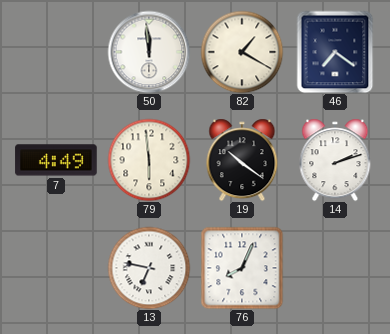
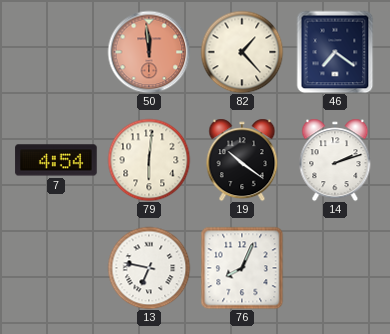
50 dial: white -> salmon
82: 1:20 -> 1:23
7: 4:49 -> 4:54
79: 5:59 -> 6:01
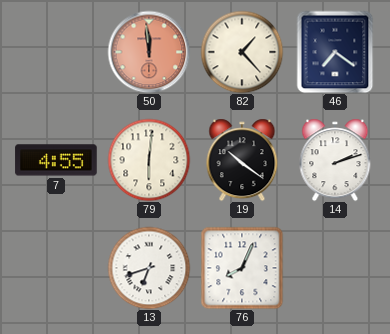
7: 4:54 -> 4:55
13: 6:47 -> 6:42
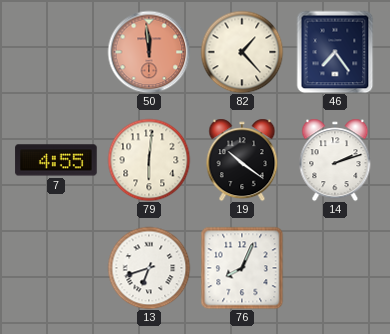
46: 7:21 -> 7:24
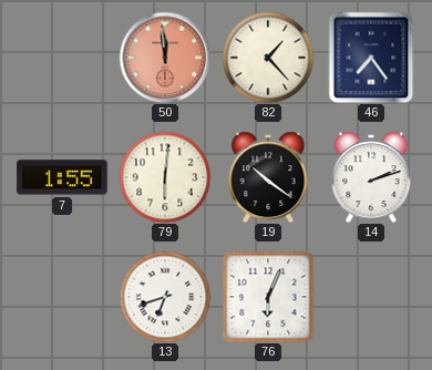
7: 4:55 -> 1:55
76: 8:04 -> 6:04
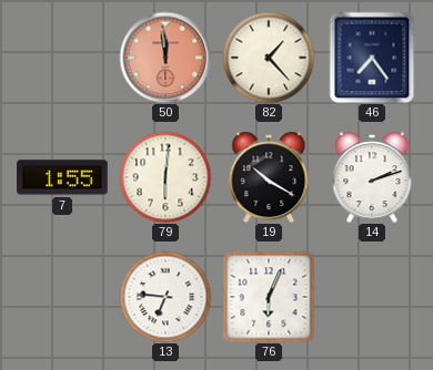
19: 10:21 -> 10:20
13: 6:42 -> 6:46
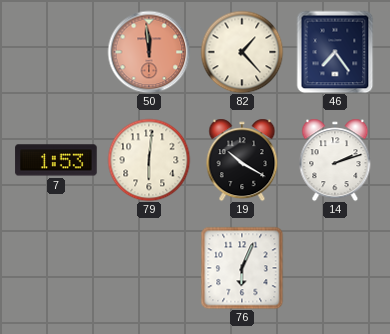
7: 1:55 -> 1:53
13: 6:46 -> none
